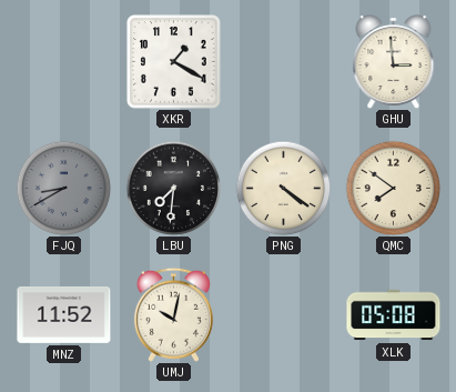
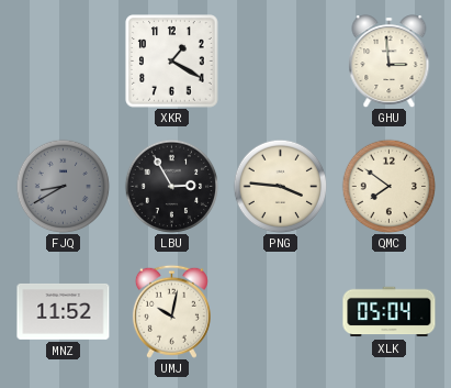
LBU: 7:31 -> 2:55
PNG: 4:21 -> 3:46
XLK: 05:08 -> 05:04
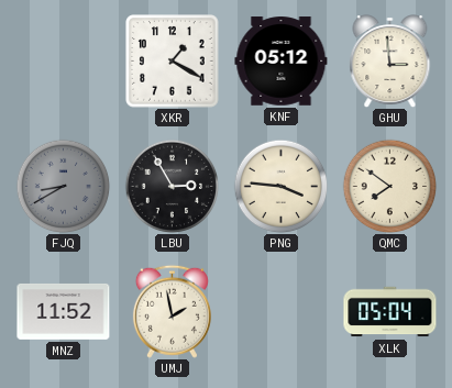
KNF: none -> 05:12
UMJ: 10:02 -> 1:58
